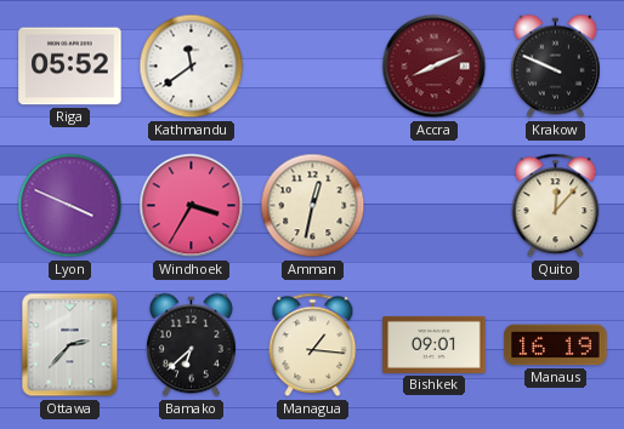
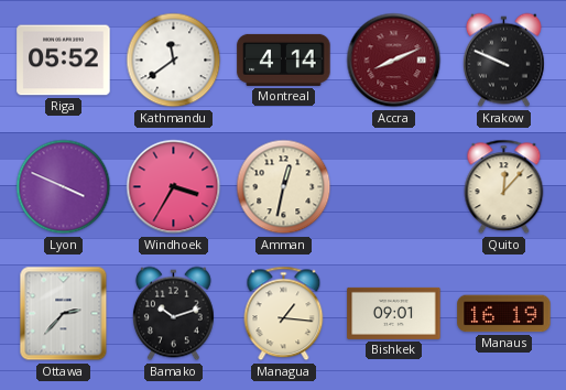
Montreal: none -> 4:14
Bamako: 6:38 -> 10:12
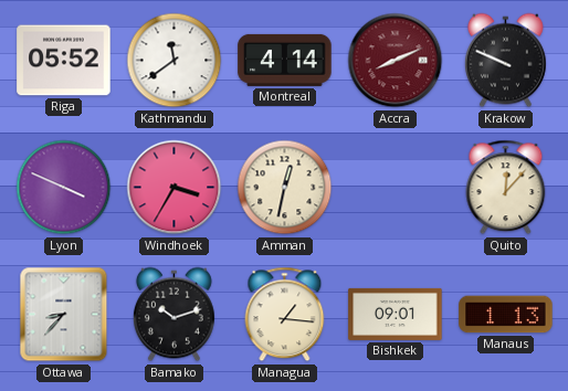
Ottawa: 2:37 -> 8:37
Manaus: 16:19 -> 1:13
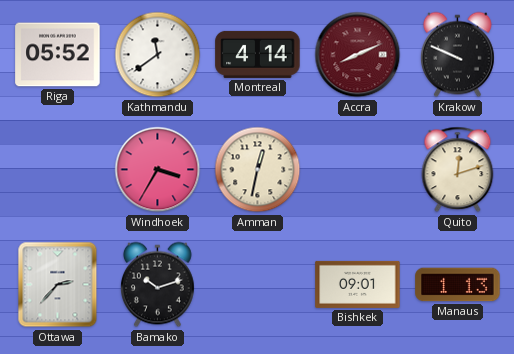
Lyon: 3:49 -> none
Quito: 12:07 -> 12:12
Ottawa: 8:37 -> 2:37
Managua: 1:16 -> none
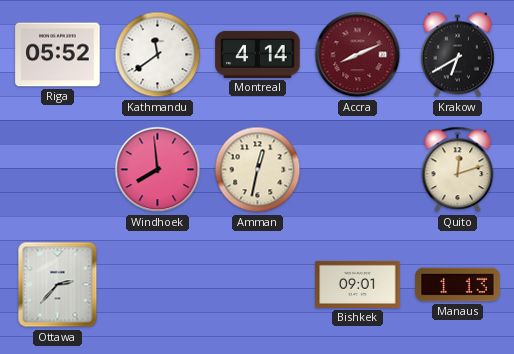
Krakow: 9:49 -> 6:40
Windhoek: 3:35 -> 7:59
Bamako: 10:12 -> none
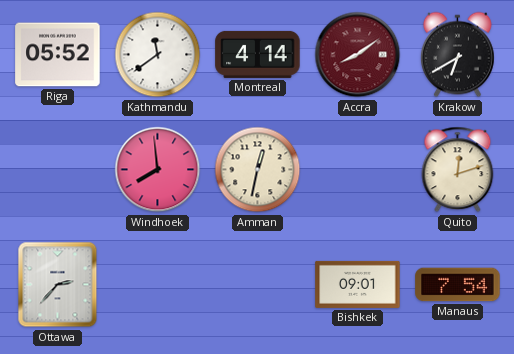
Accra: 8:11 -> 8:09
Manaus: 1:13 -> 7:54
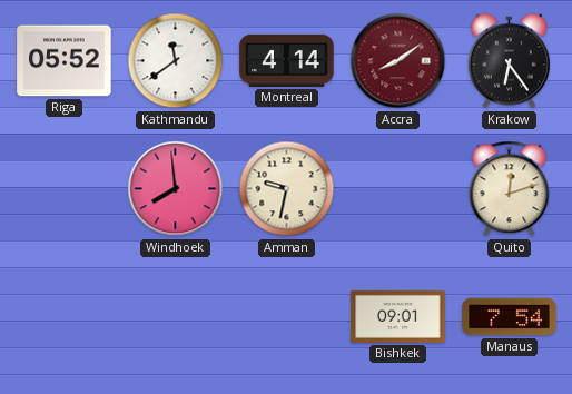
Krakow: 6:40 -> 6:24
Amman: 12:32 -> 9:32
Ottawa: 2:37 -> none
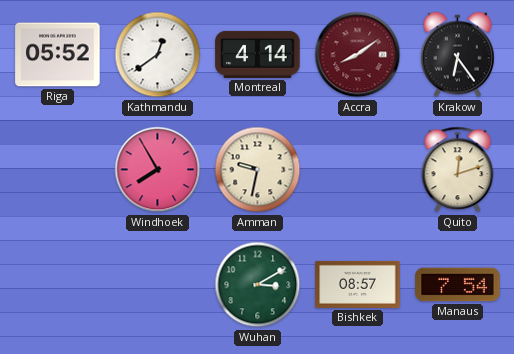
Kathmandu: 11:39 -> 12:39
Windhoek: 7:59 -> 7:55
Wuhan: none -> 3:10
Bishkek: 09:01 -> 08:57
